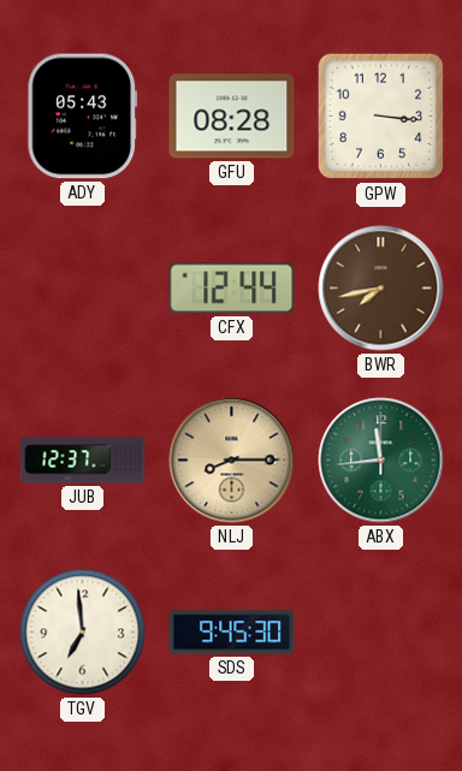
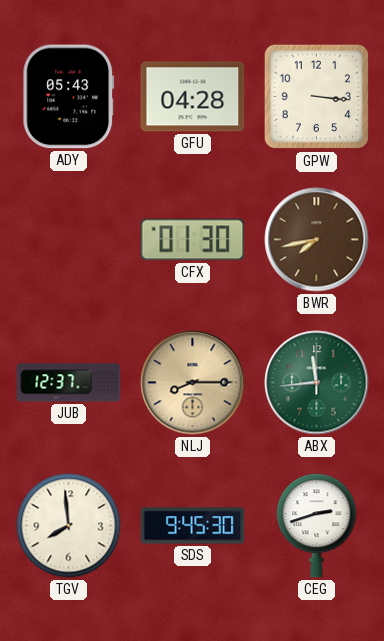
GFU: 08:28 -> 04:28
CFX: 12:44 -> 01:30
TGV: 6:59 -> 7:59
CEG: none -> 2:42
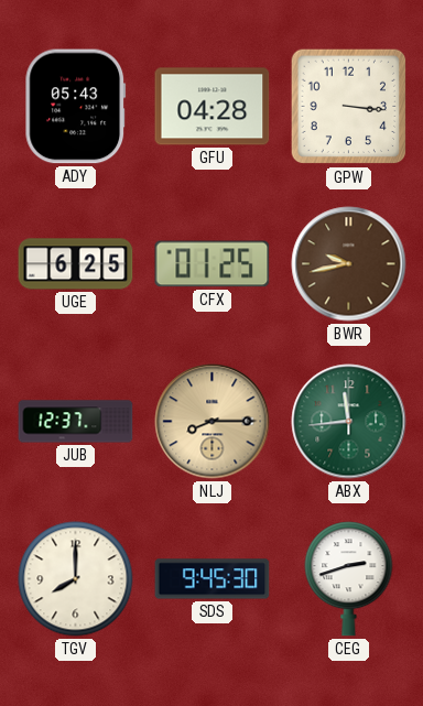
UGE: none -> 6:25
CFX: 01:30 -> 01:25
BWR: 7:43 -> 9:43
TGV: 7:59 -> 8:00
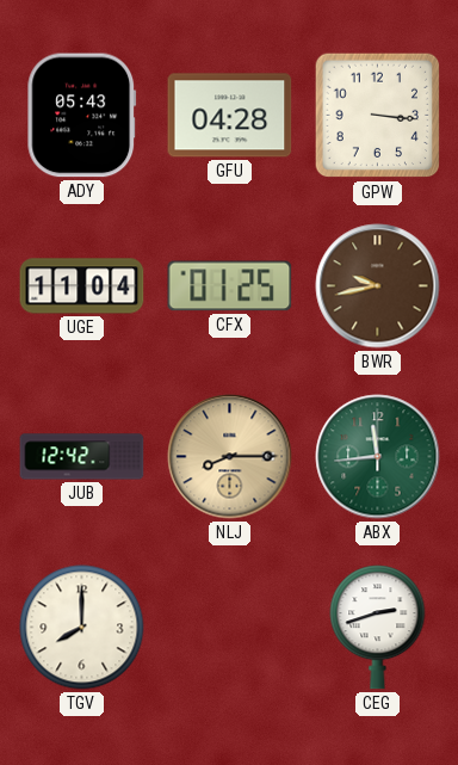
UGE: 6:25 -> 11:04
JUB: 12:37 -> 12:42
SDS: 9:45 -> none
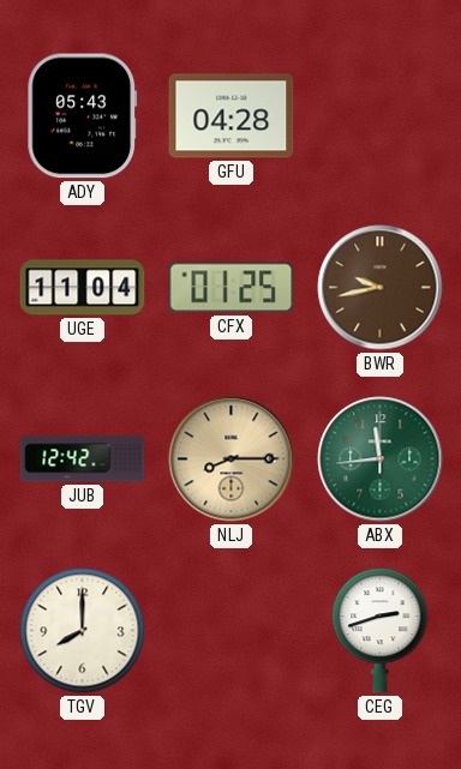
GPW: 3:16 -> none
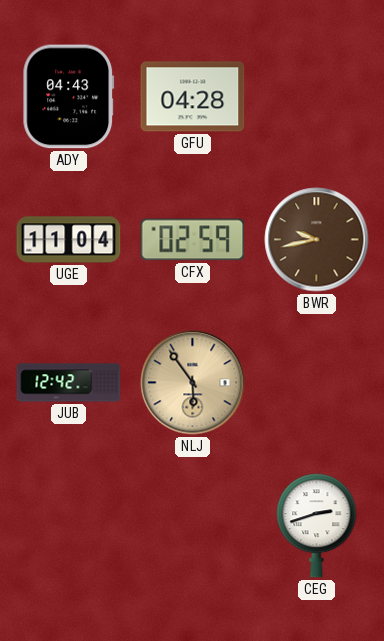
ADY: 05:43 -> 04:43
CFX: 01:25 -> 02:59
NLJ: 8:15 -> 5:54
ABX: 11:44 -> none
TGV: 8:00 -> none
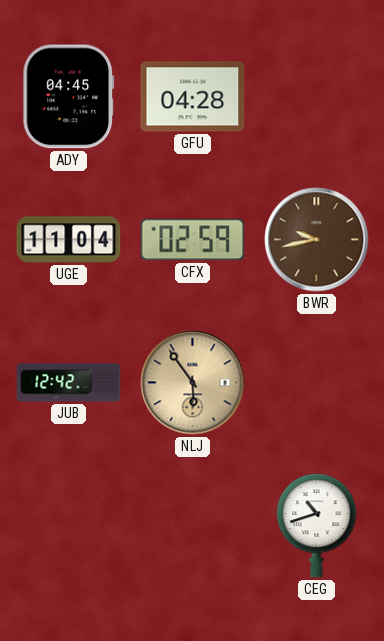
ADY: 04:43 -> 04:45
CEG: 2:42 -> 10:42
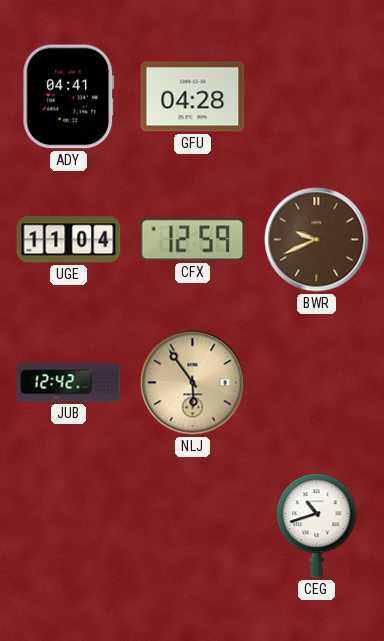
ADY: 04:45 -> 04:41
CFX: 02:59 -> 12:59
BWR: 9:43 -> 9:41
